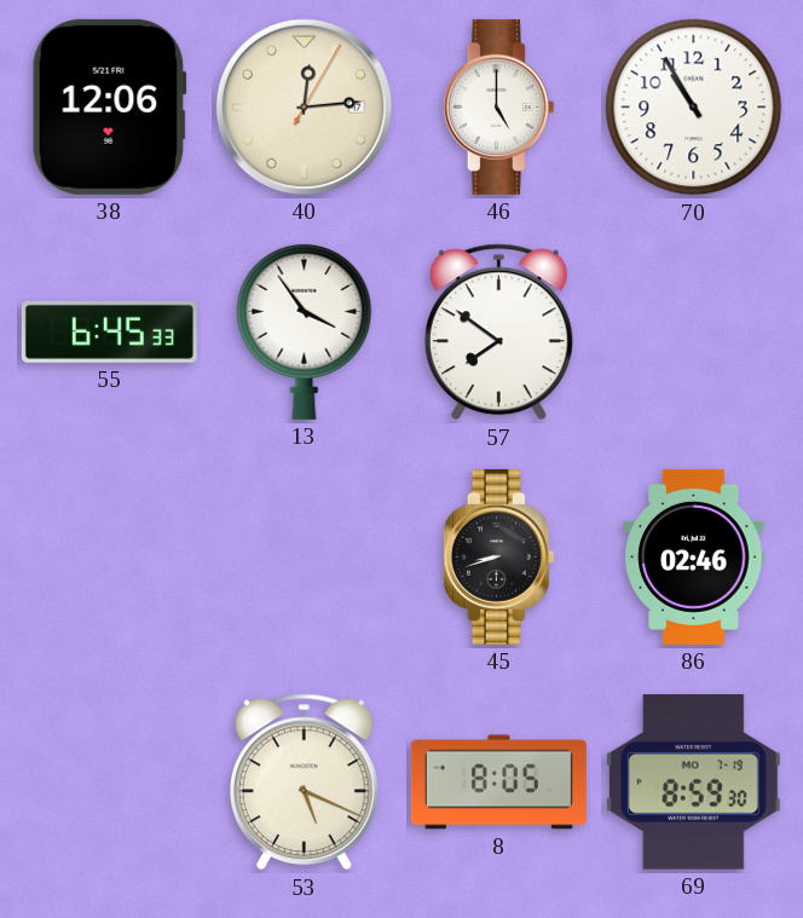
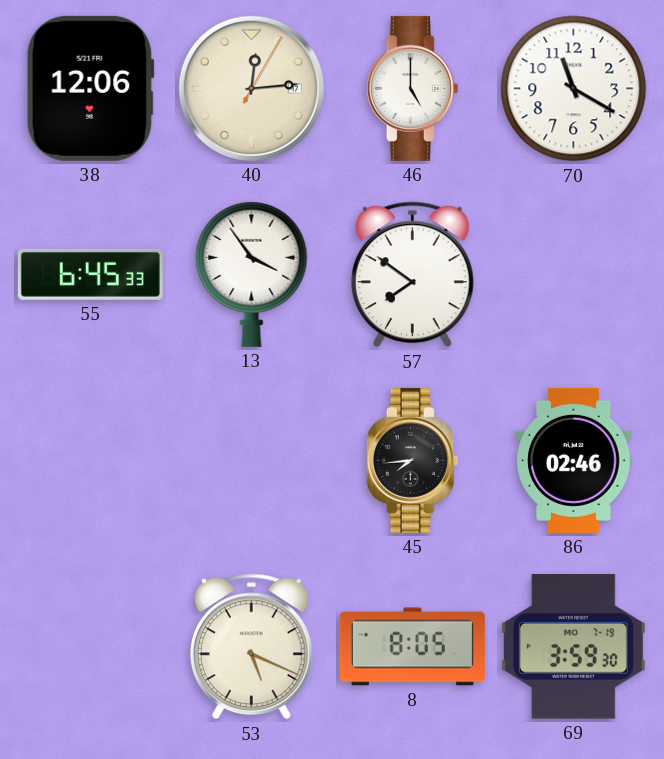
70: 10:55 -> 11:20
45: 8:42 -> 7:44
69: 8:59 -> 3:59
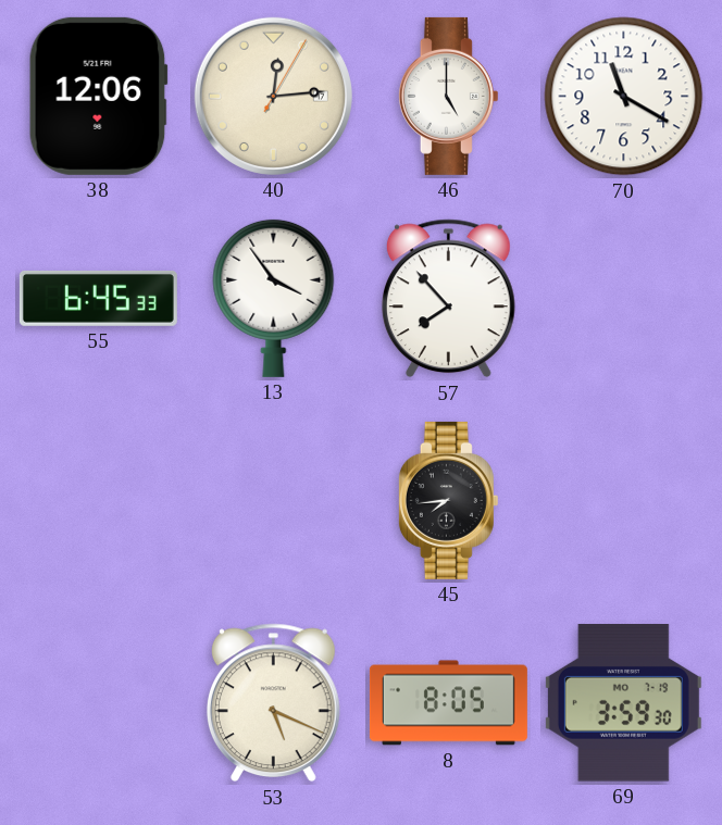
57: 7:51 -> 7:53
86: 02:46 -> none
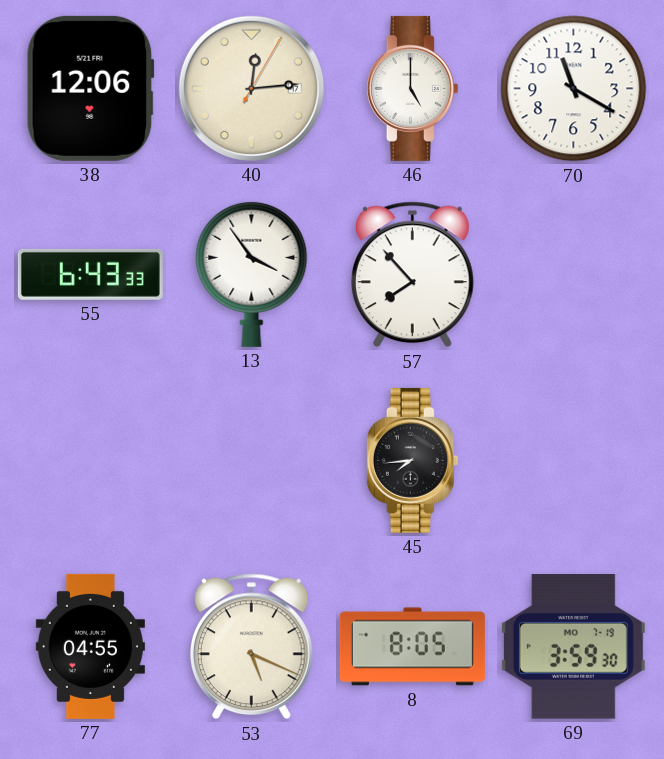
55: 6:45 -> 6:43
77: none -> 04:55
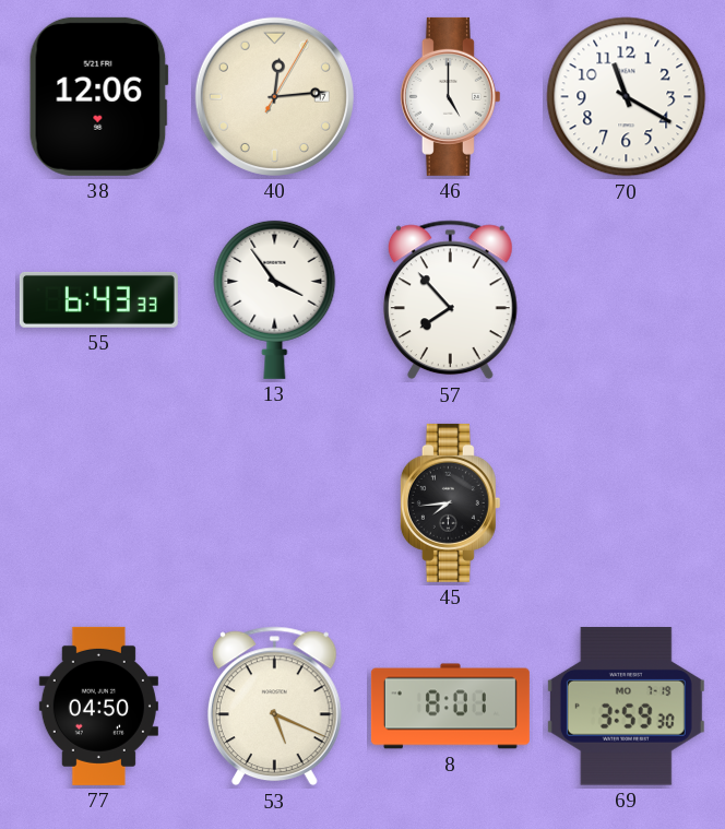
77: 04:55 -> 04:50
8: 8:05 -> 8:01
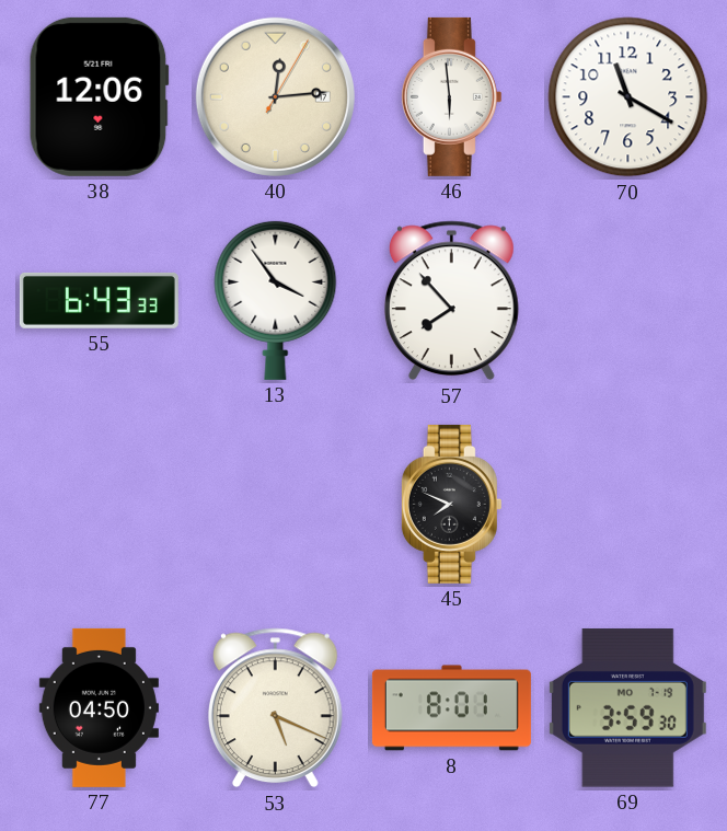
46: 5:00 -> 5:59
45: 7:44 -> 7:49
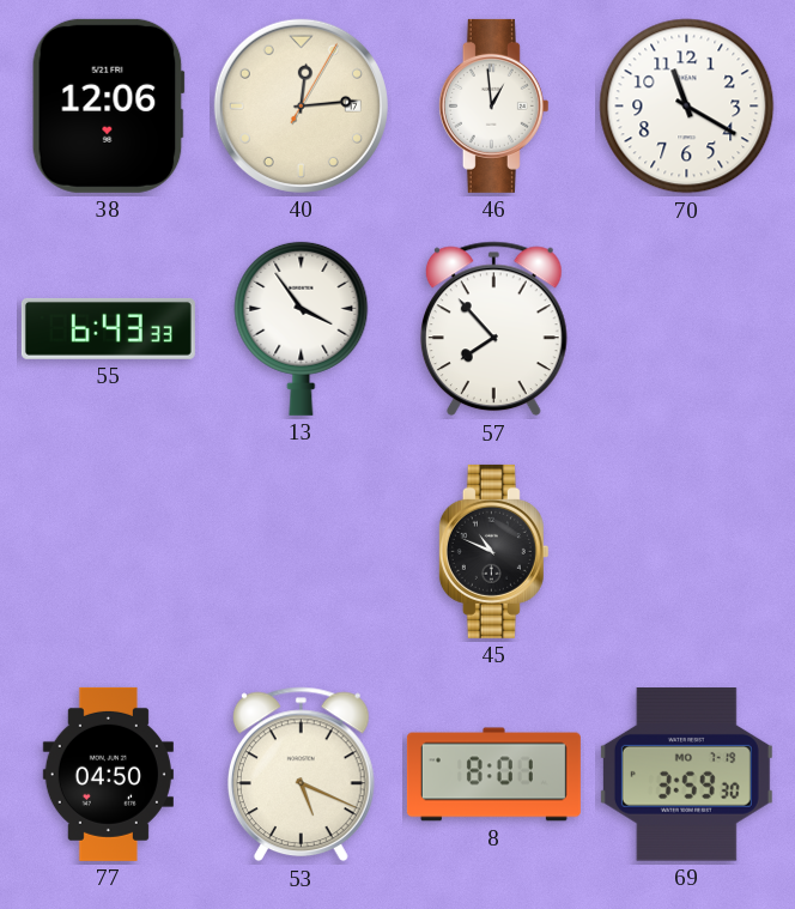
46: 5:59 -> 12:59
45: 7:49 -> 10:49
